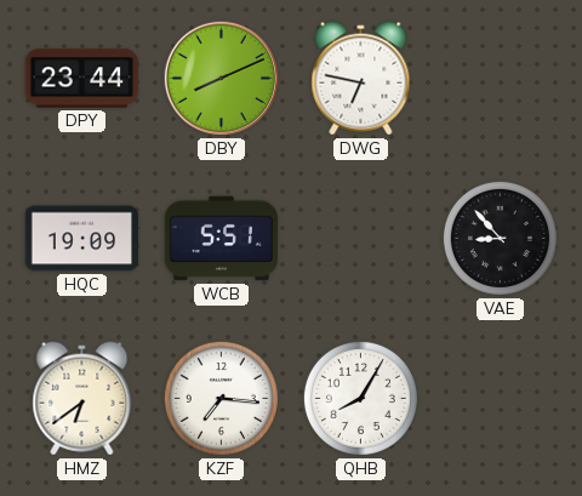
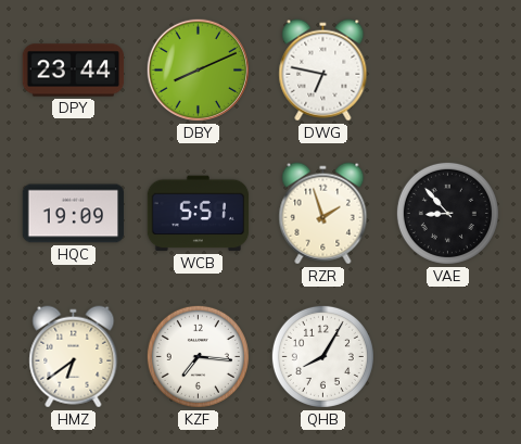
RZR: none -> 1:57
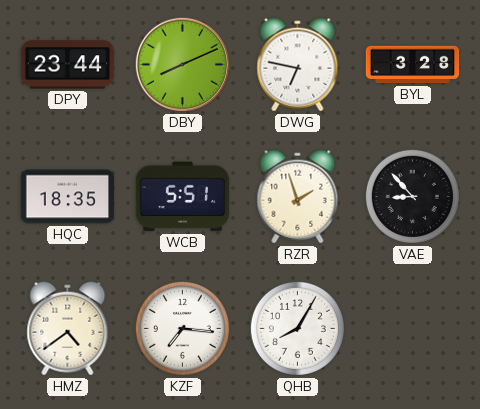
BYL: none -> 3:28
HQC: 19:09 -> 18:35
HMZ: 6:39 -> 4:39
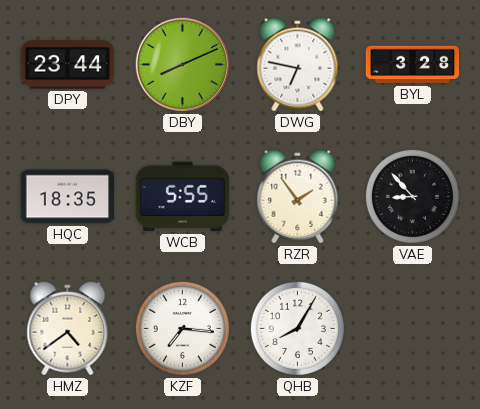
WCB: 5:51 -> 5:55
RZR: 1:57 -> 1:54
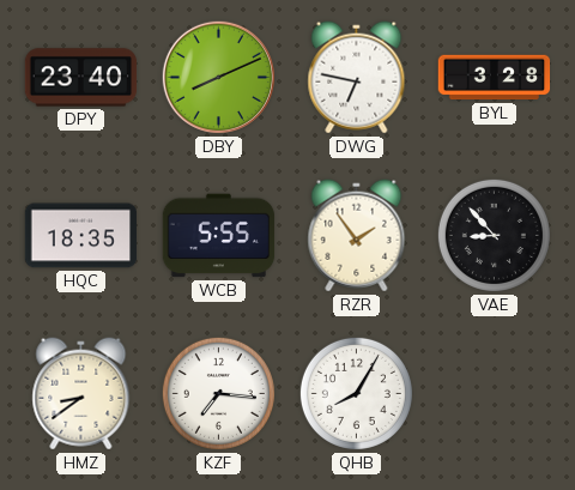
DPY: 23:44 -> 23:40
HMZ: 4:39 -> 8:39
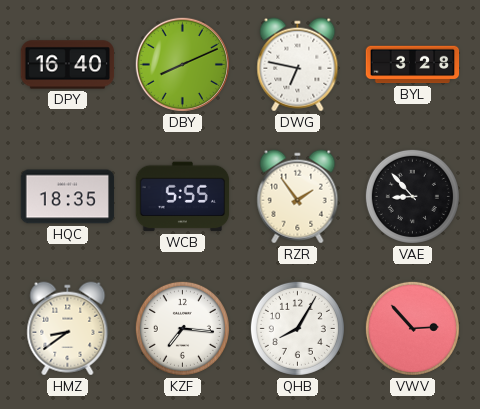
DPY: 23:40 -> 16:40
VWV: none -> 2:53
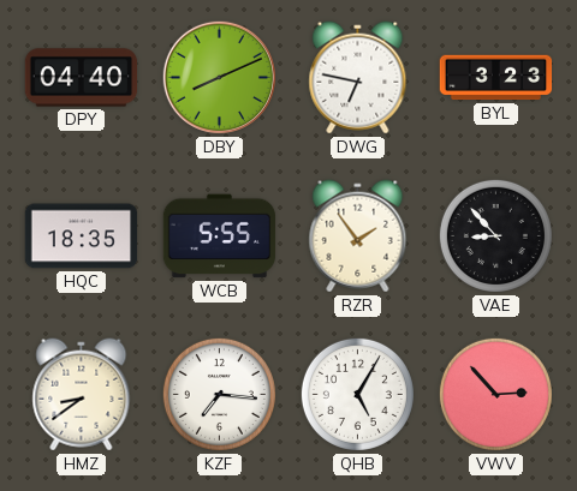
DPY: 16:40 -> 04:40
BYL: 3:28 -> 3:23
QHB: 8:05 -> 5:05
